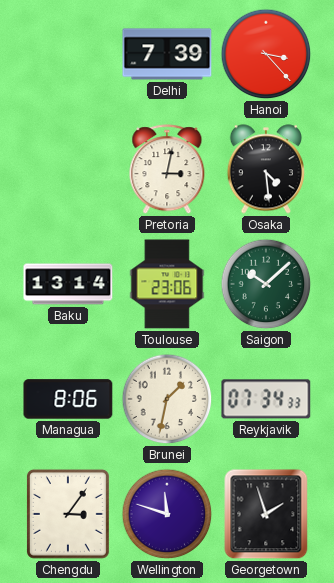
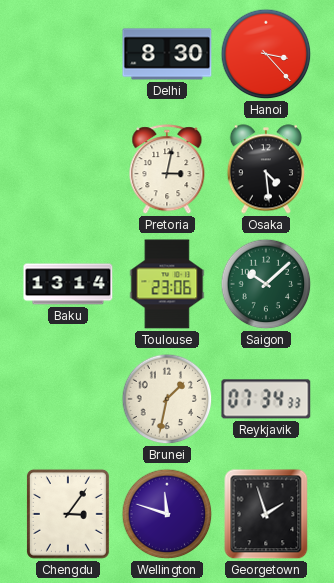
Delhi: 7:39 -> 8:30
Managua: 8:06 -> none
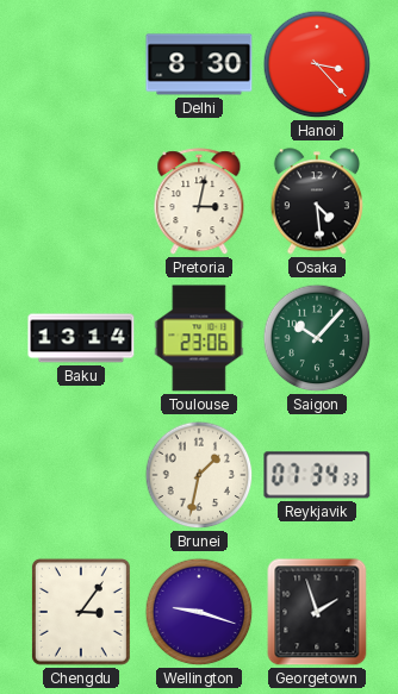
Saigon: 10:08 -> 10:07
Wellington: 11:48 -> 9:18
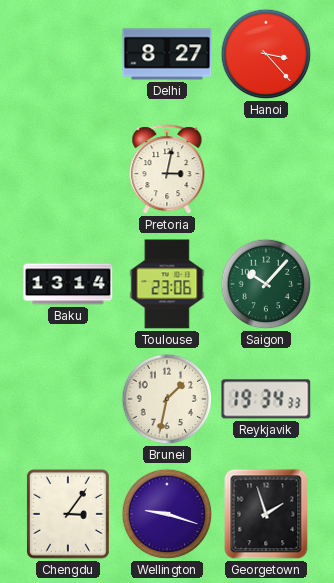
Delhi: 8:30 -> 8:27
Osaka: 4:29 -> none
Reykjavik: 07:34 -> 19:34
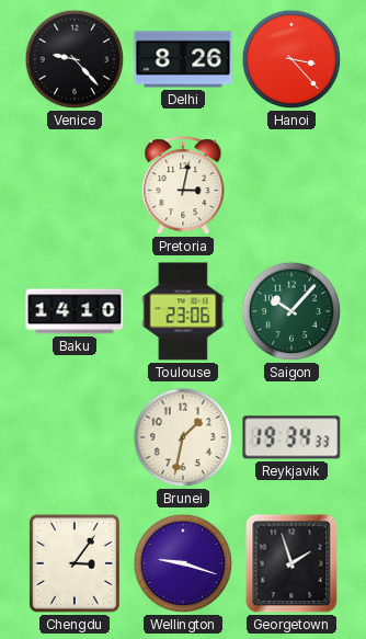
Venice: none -> 9:23
Delhi: 8:27 -> 8:26
Baku: 13:14 -> 14:10
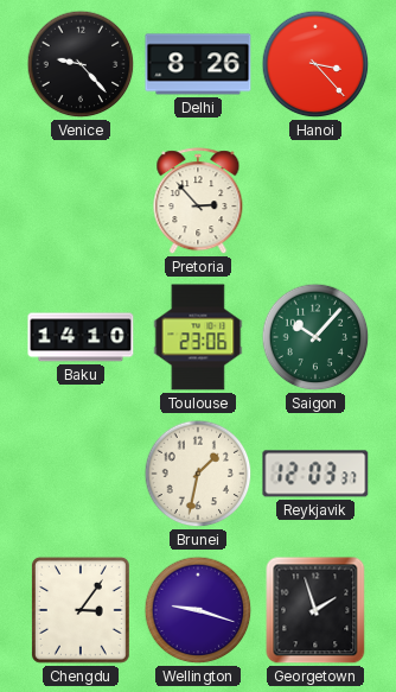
Pretoria: 3:02 -> 2:53
Reykjavik: 19:34 -> 12:03
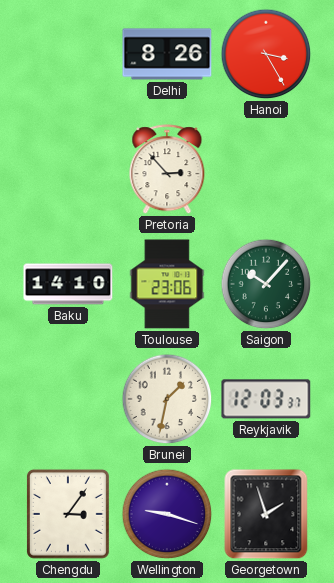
Venice: 9:23 -> none
Hanoi: 3:23 -> 3:25
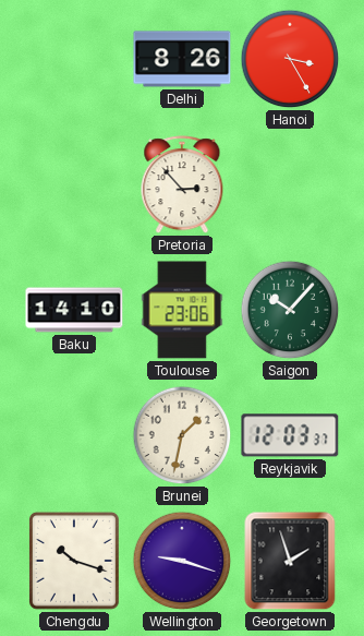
Chengdu: 3:06 -> 10:18
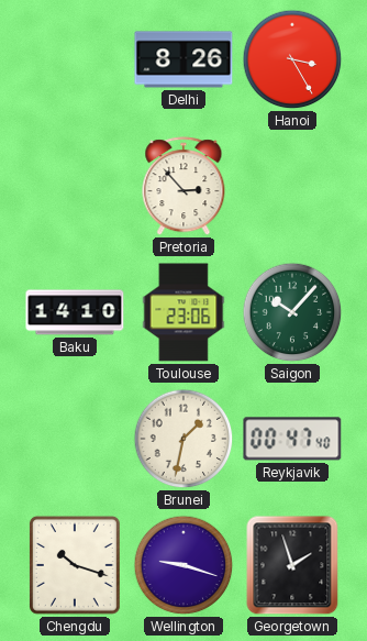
Reykjavik: 12:03 -> 00:47
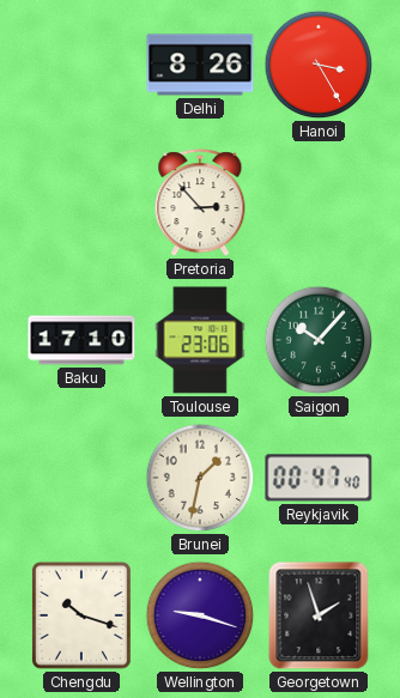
Baku: 14:10 -> 17:10
